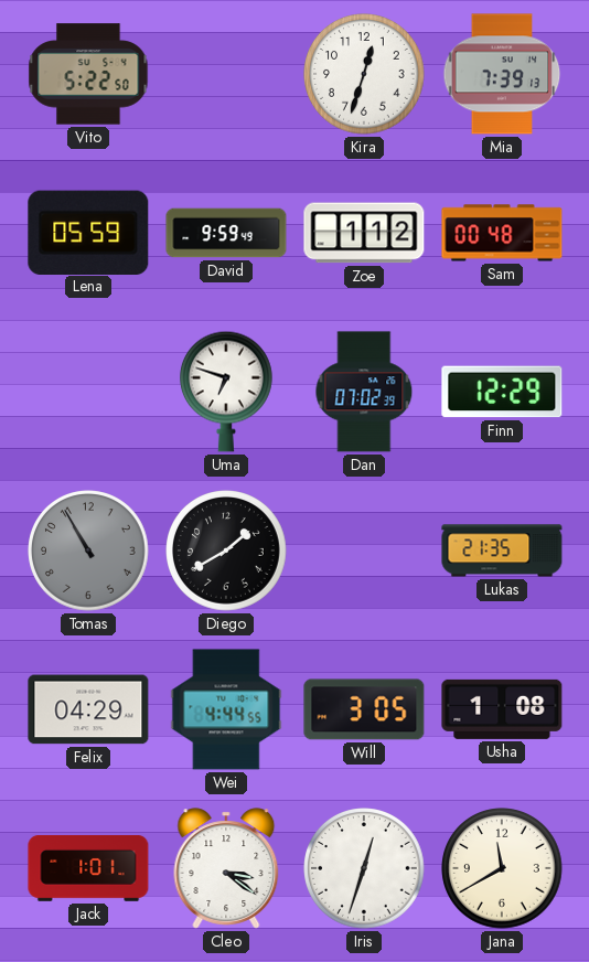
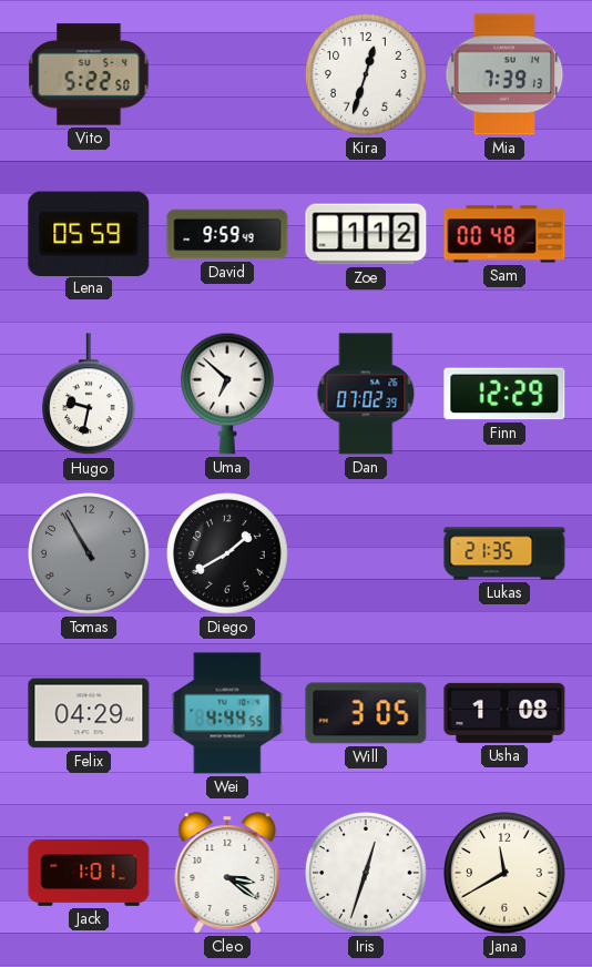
Hugo: none -> 9:32
Uma: 6:48 -> 6:52
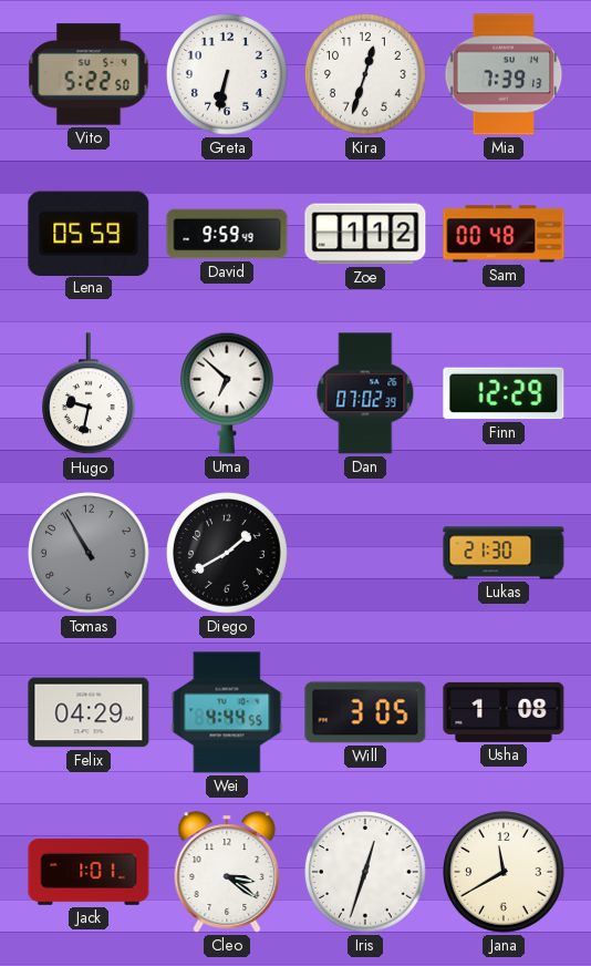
Greta: none -> 6:32
Lukas: 21:35 -> 21:30
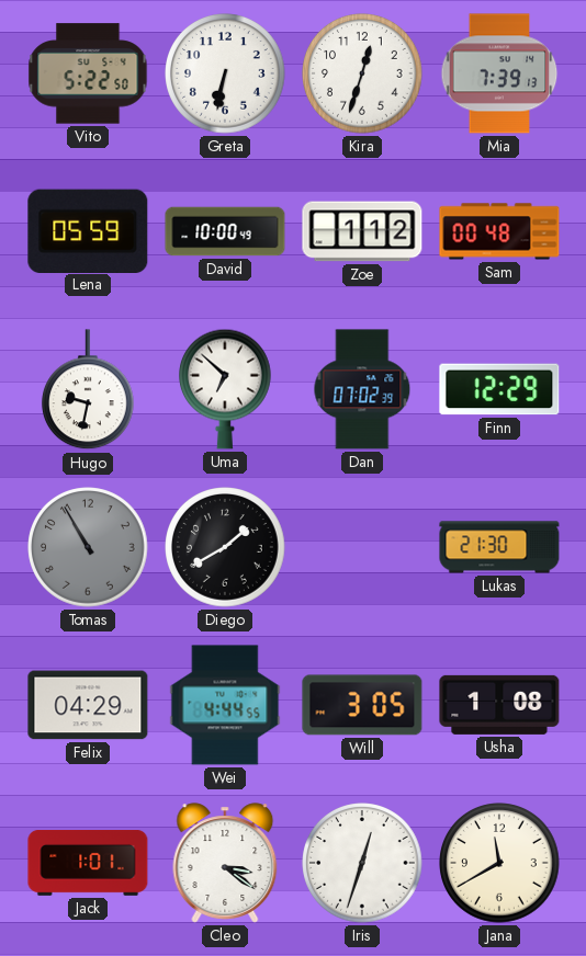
David: 9:59 -> 10:00
